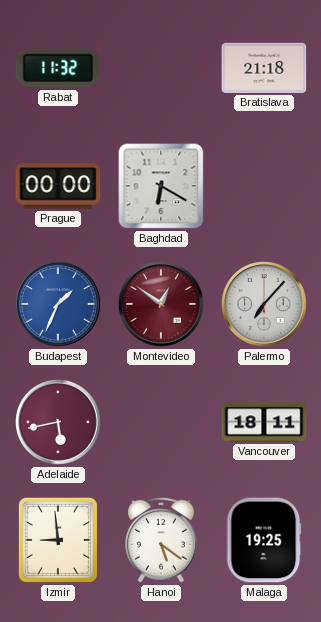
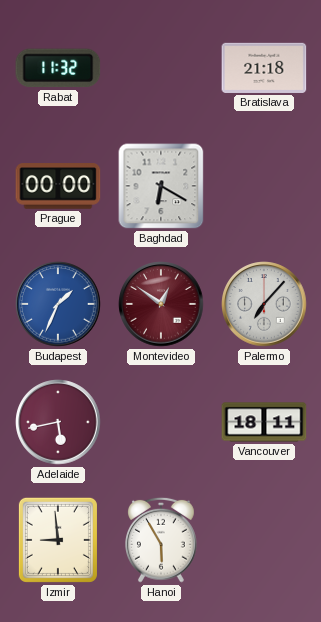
Hanoi: 5:21 -> 5:55
Malaga: 19:25 -> none
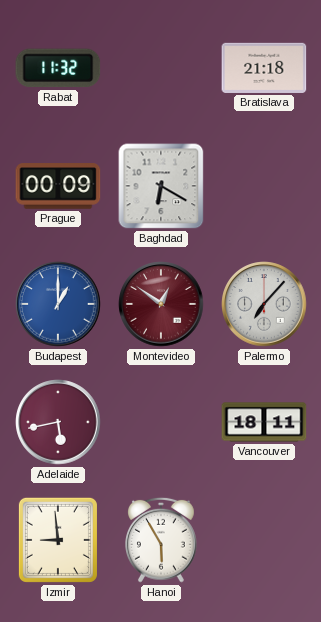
Prague: 00:00 -> 00:09
Budapest: 1:34 -> 1:00
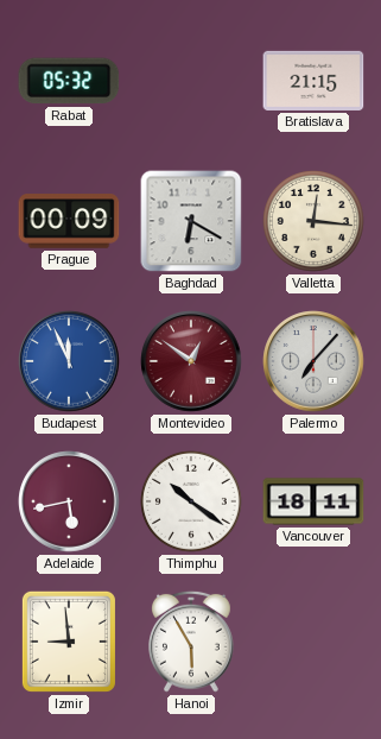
Rabat: 11:32 -> 05:32
Bratislava: 21:18 -> 21:15
Valletta: none -> 12:16
Budapest: 1:00 -> 11:56
Thimphu: none -> 10:21
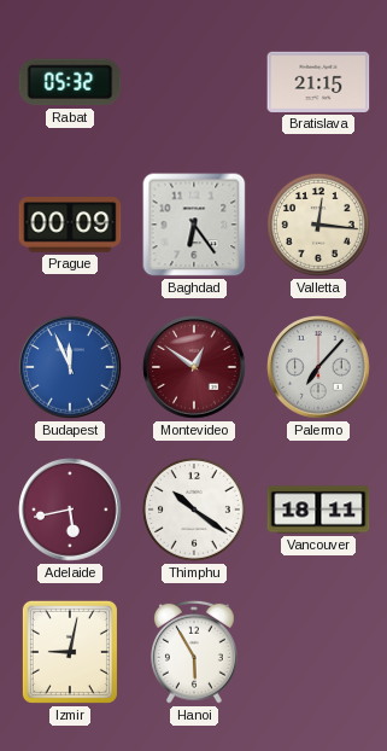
Baghdad: 6:20 -> 6:24
Izmir: 8:59 -> 9:02
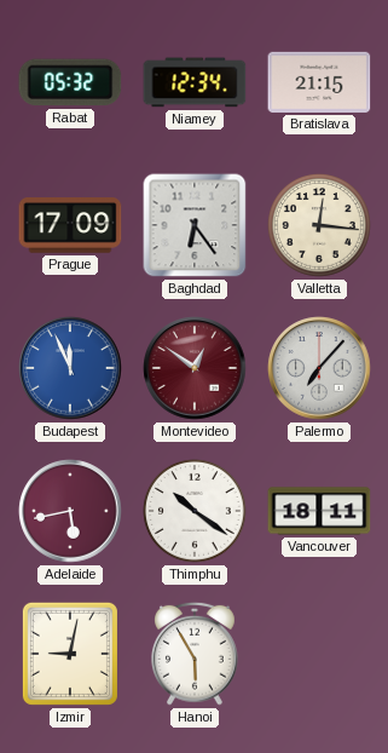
Niamey: none -> 12:34
Prague: 00:09 -> 17:09
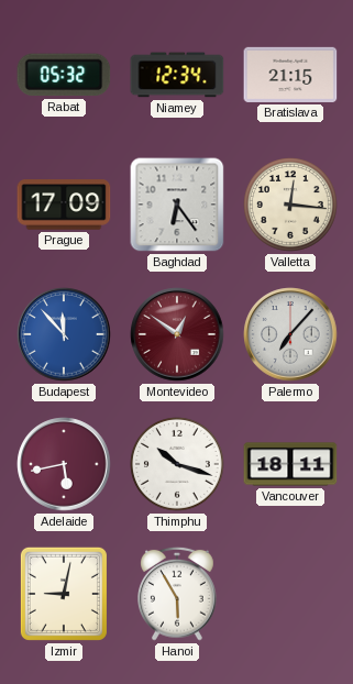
Budapest: 11:56 -> 11:53
Thimphu: 10:21 -> 10:18
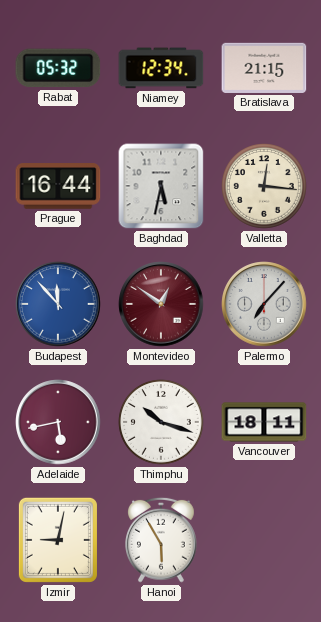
Prague: 17:09 -> 16:44
Baghdad: 6:24 -> 5:32
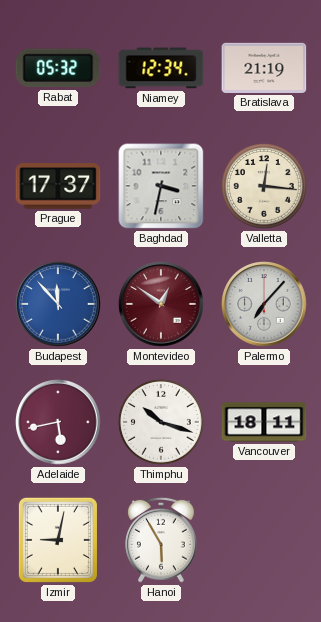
Bratislava: 21:15 -> 21:19
Prague: 16:44 -> 17:37
Baghdad: 5:32 -> 3:32
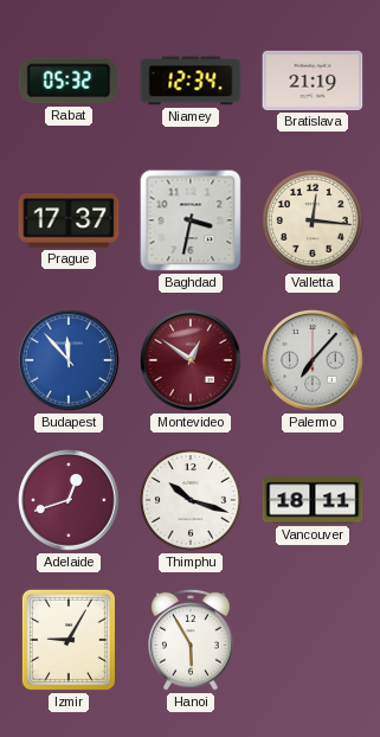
Adelaide: 5:43 -> 12:42
Izmir: 9:02 -> 9:05
